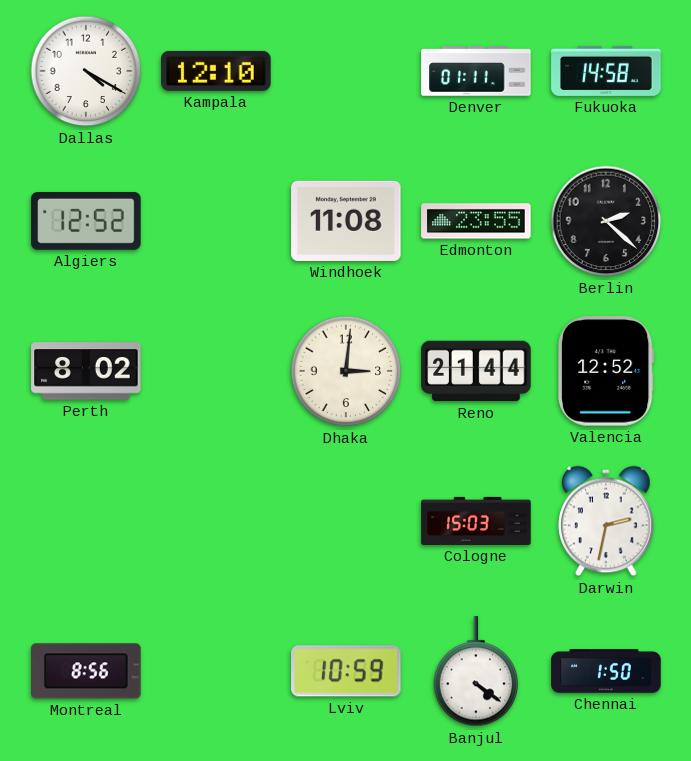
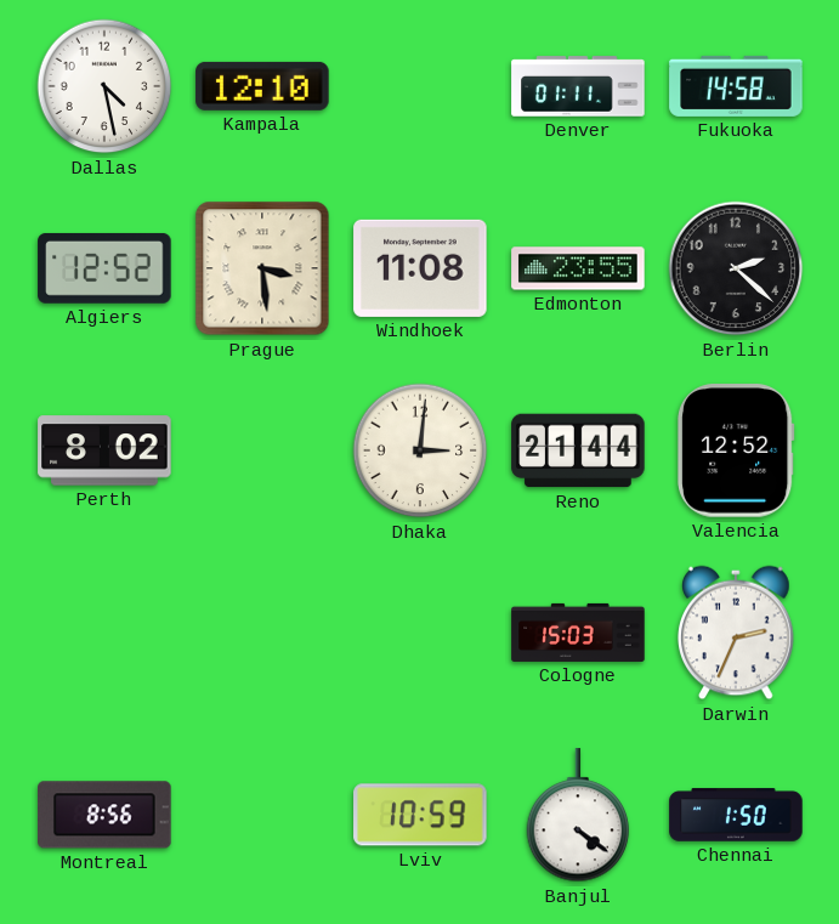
Dallas: 4:20 -> 4:28
Prague: none -> 3:29
Darwin: 2:32 -> 2:34
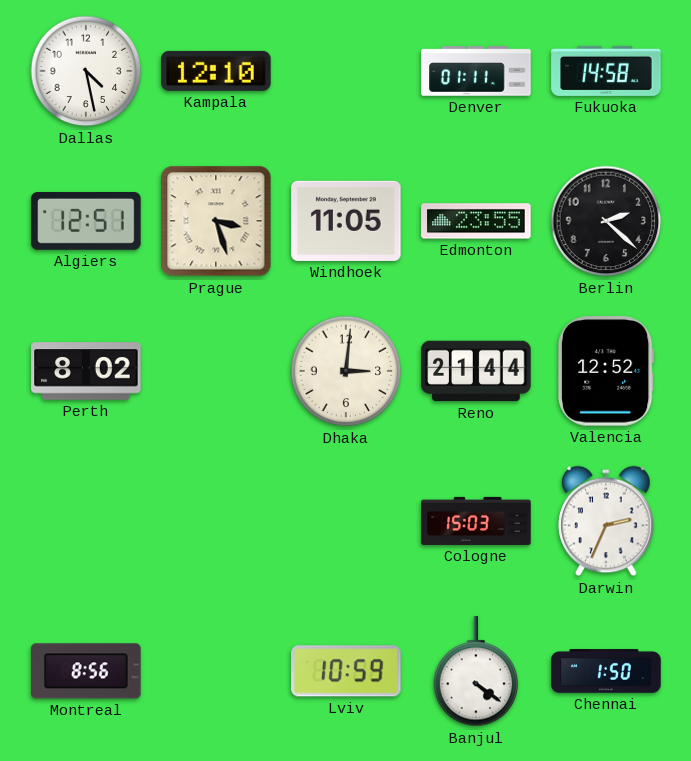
Algiers: 12:52 -> 12:51
Prague: 3:29 -> 3:27
Windhoek: 11:08 -> 11:05
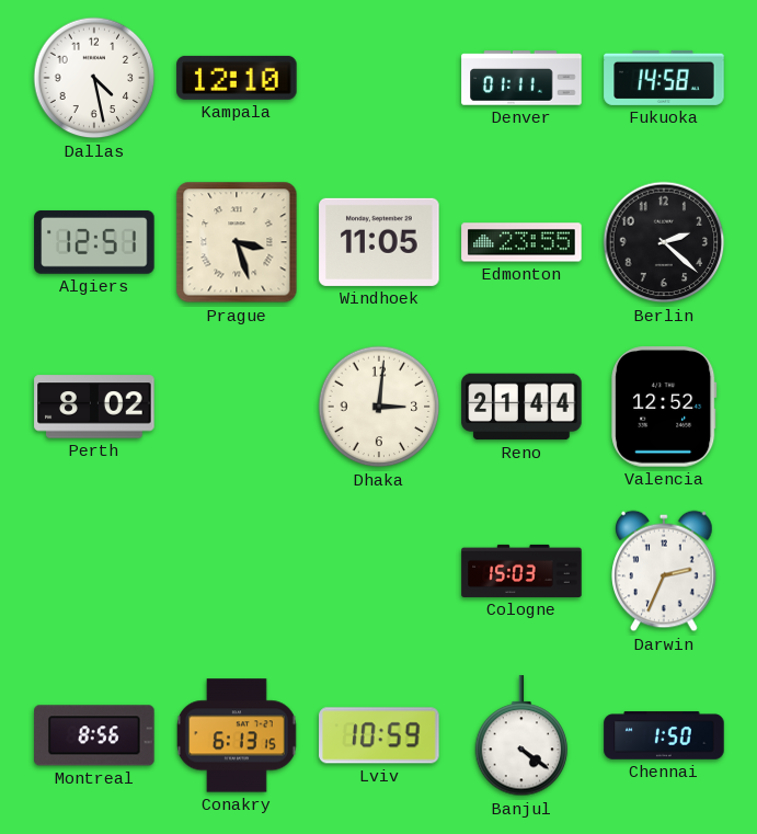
Conakry: none -> 6:13
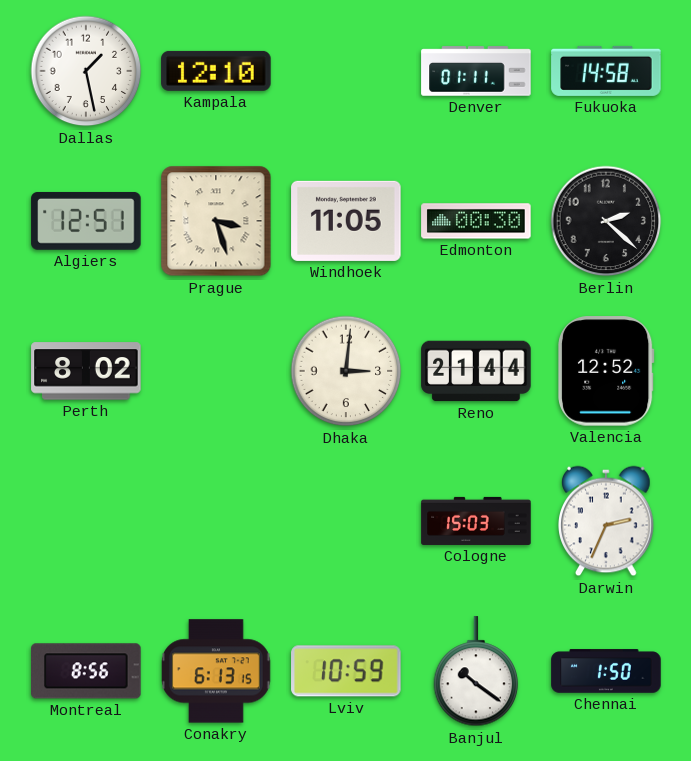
Dallas: 4:28 -> 1:28
Edmonton: 23:55 -> 00:30
Banjul: 4:21 -> 10:21
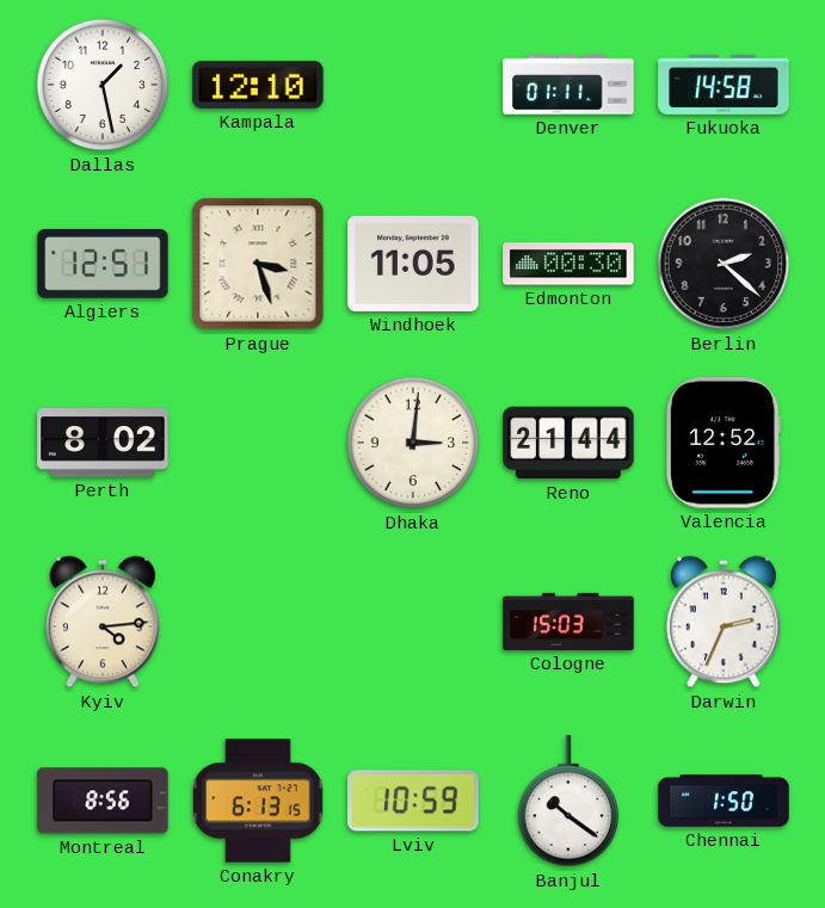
Kyiv: none -> 4:14
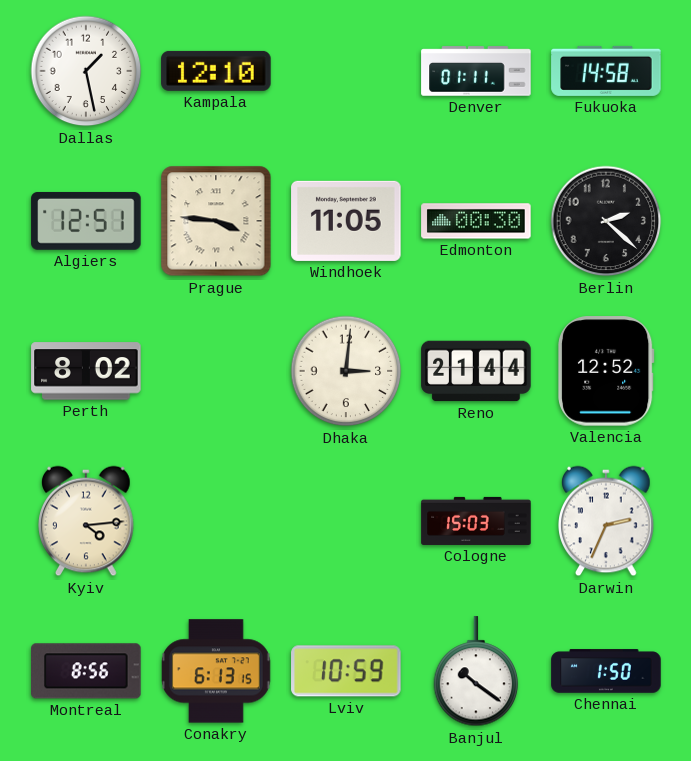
Prague: 3:27 -> 3:46
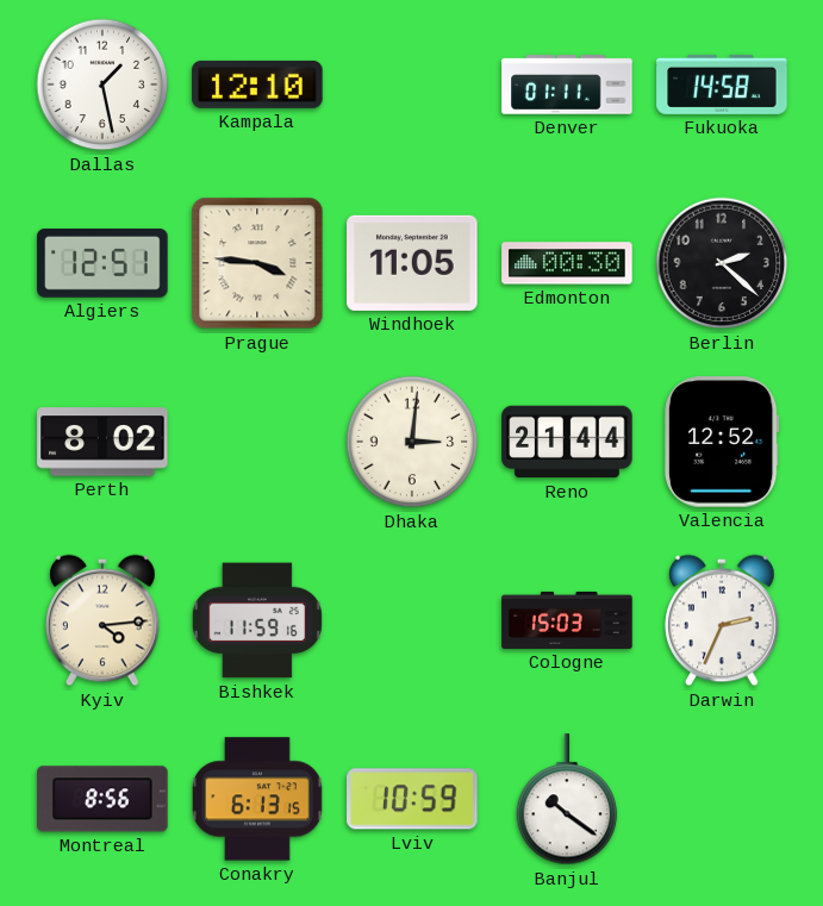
Bishkek: none -> 11:59
Chennai: 1:50 -> none
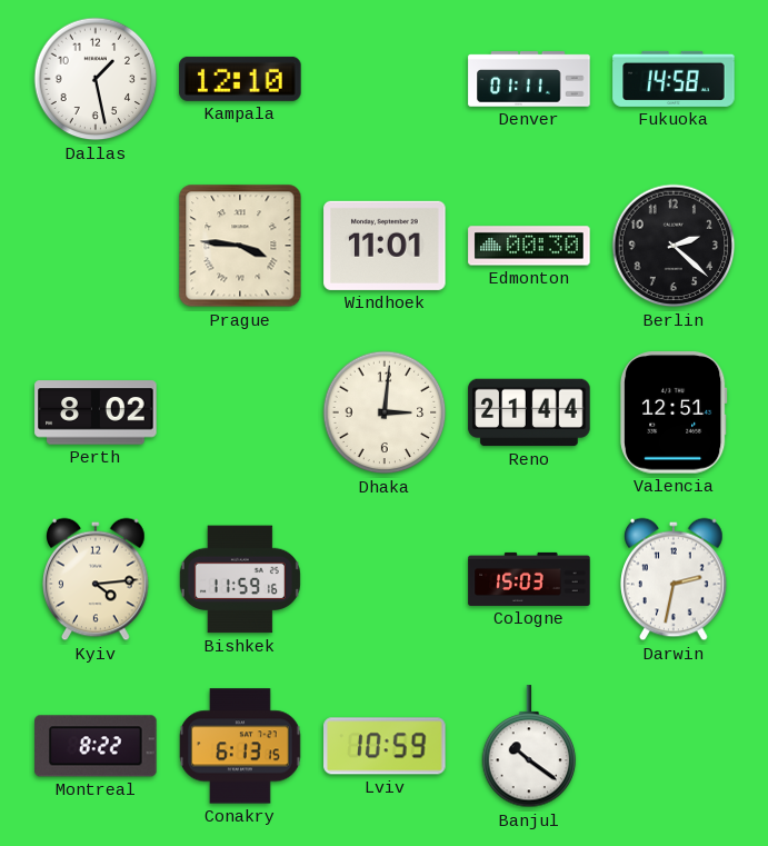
Algiers: 12:51 -> none
Windhoek: 11:05 -> 11:01
Valencia: 12:52 -> 12:51
Darwin: 2:34 -> 2:32
Montreal: 8:56 -> 8:22
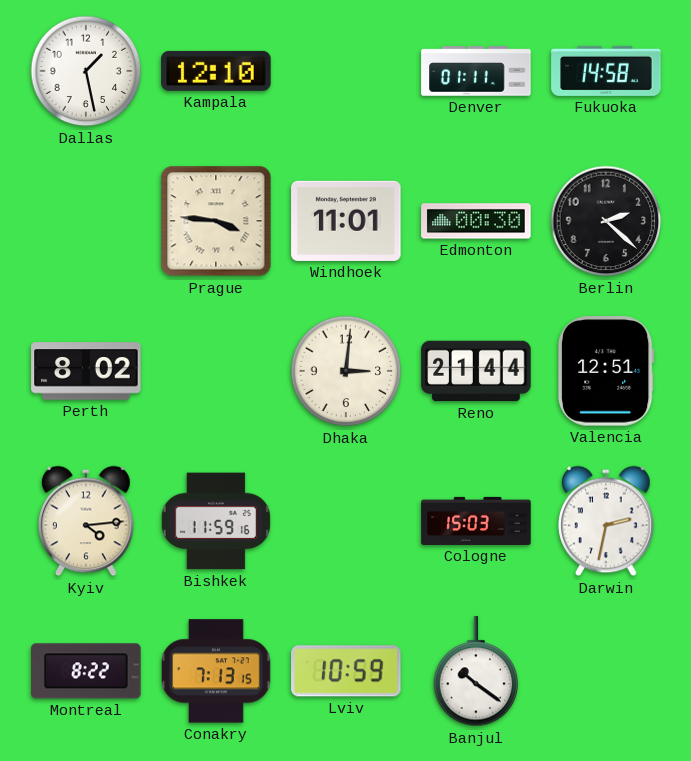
Conakry: 6:13 -> 7:13
